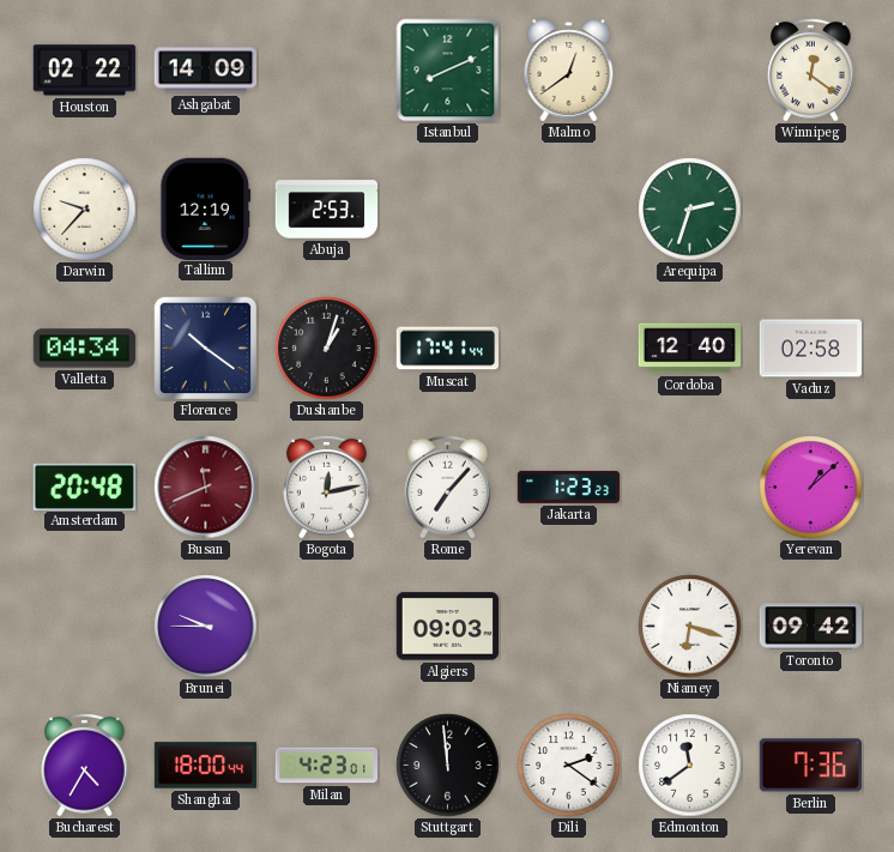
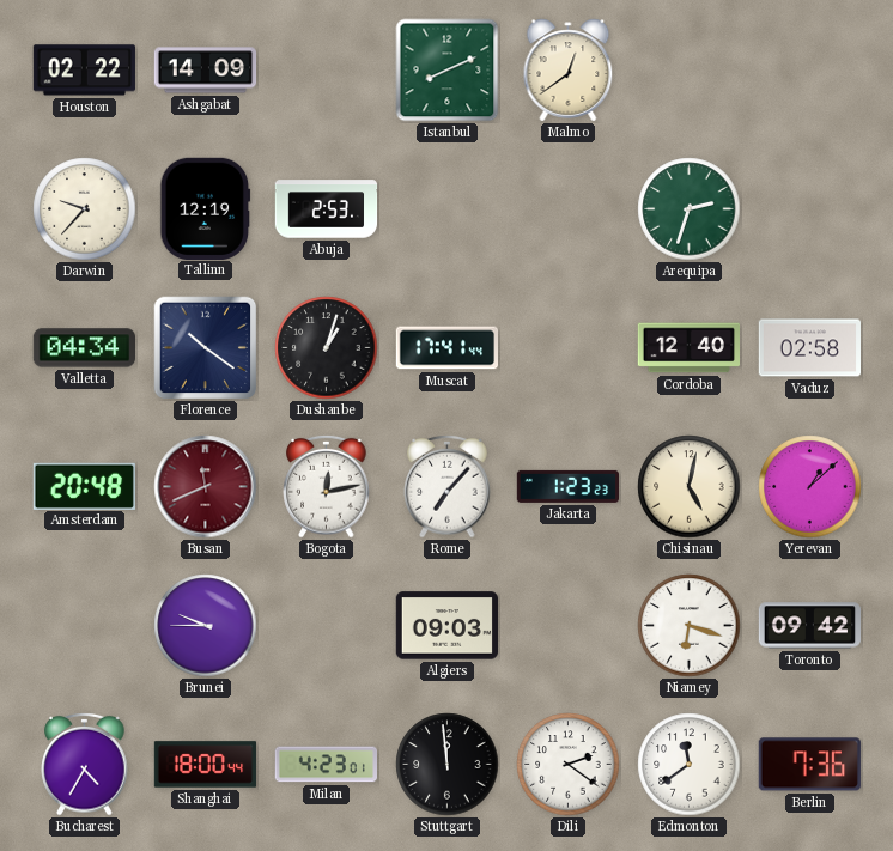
Winnipeg: 12:21 -> none
Chisinau: none -> 5:02
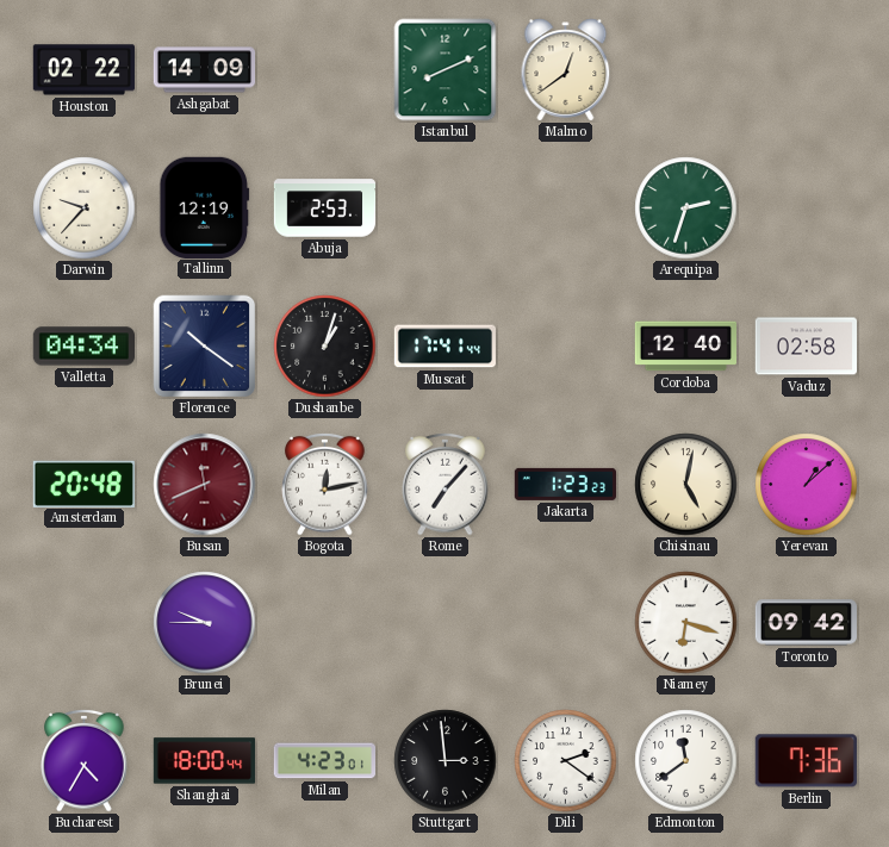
Algiers: 09:03 -> none
Stuttgart: 11:59 -> 2:59
